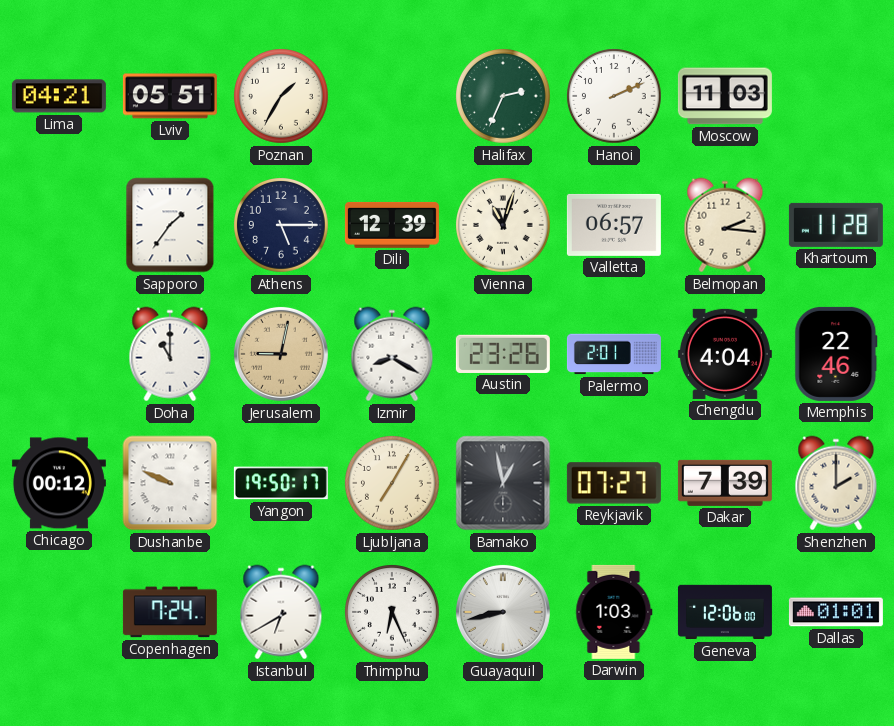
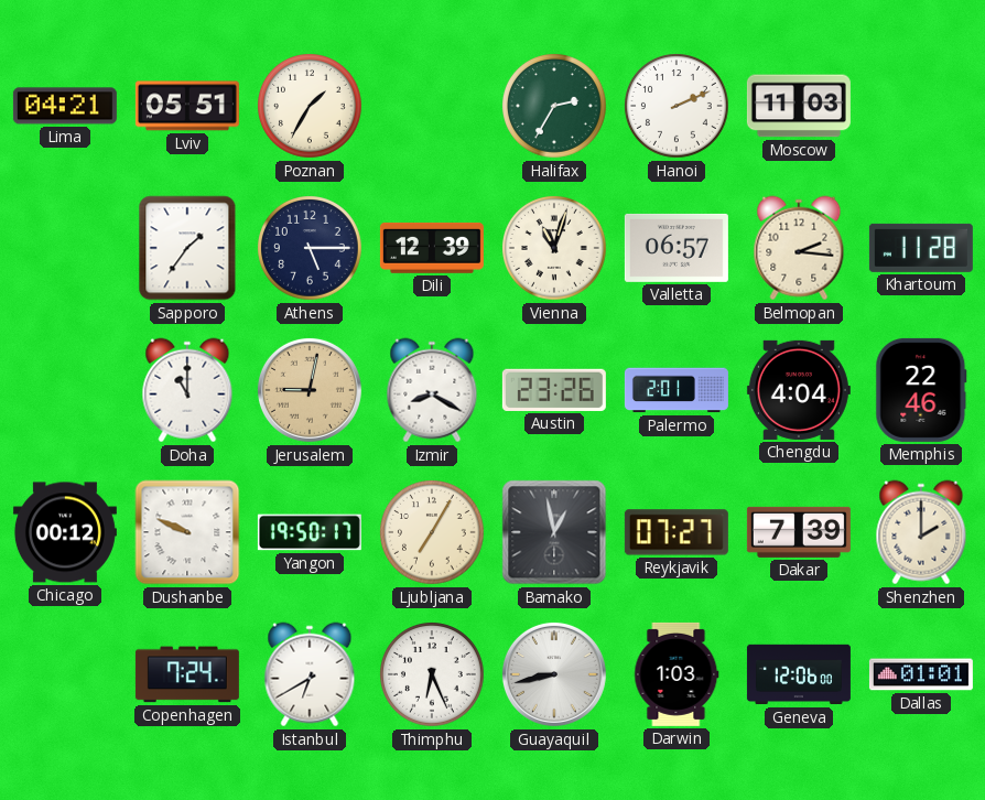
Halifax: 2:34 -> 2:35
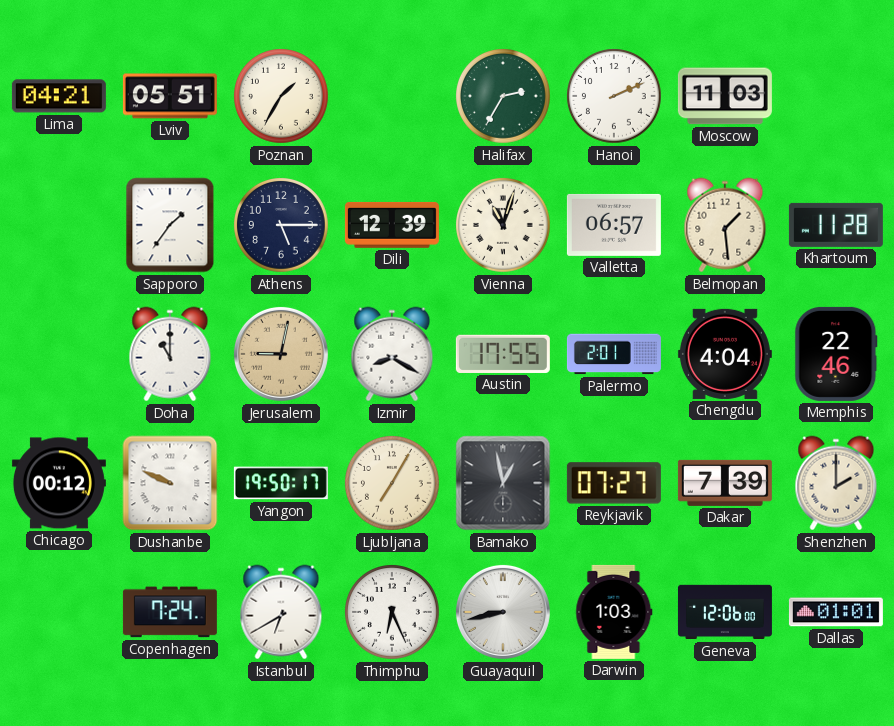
Belmopan: 2:16 -> 1:29
Austin: 23:26 -> 17:55
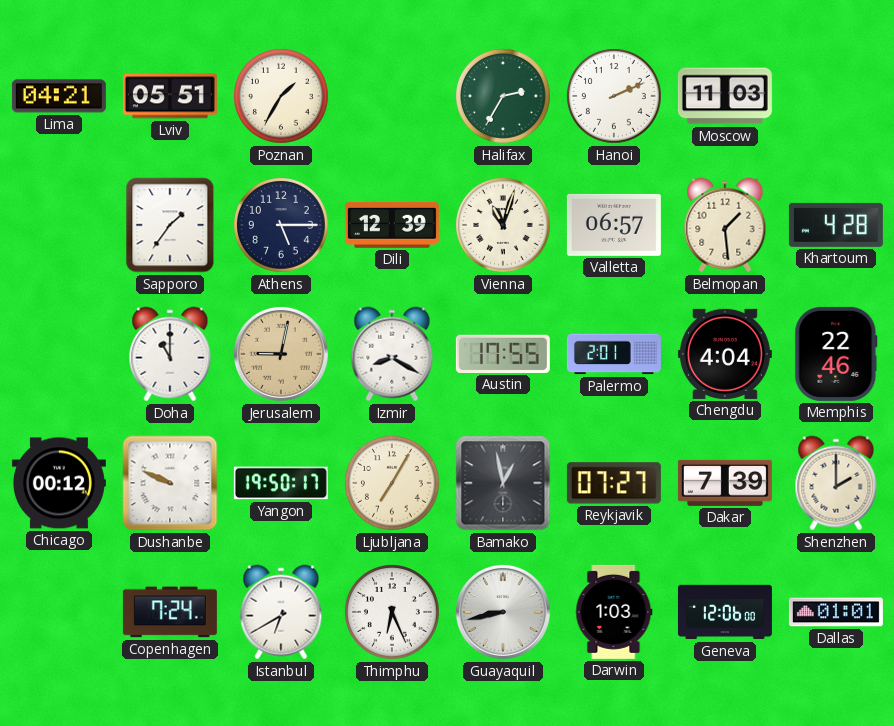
Khartoum: 11:28 -> 4:28
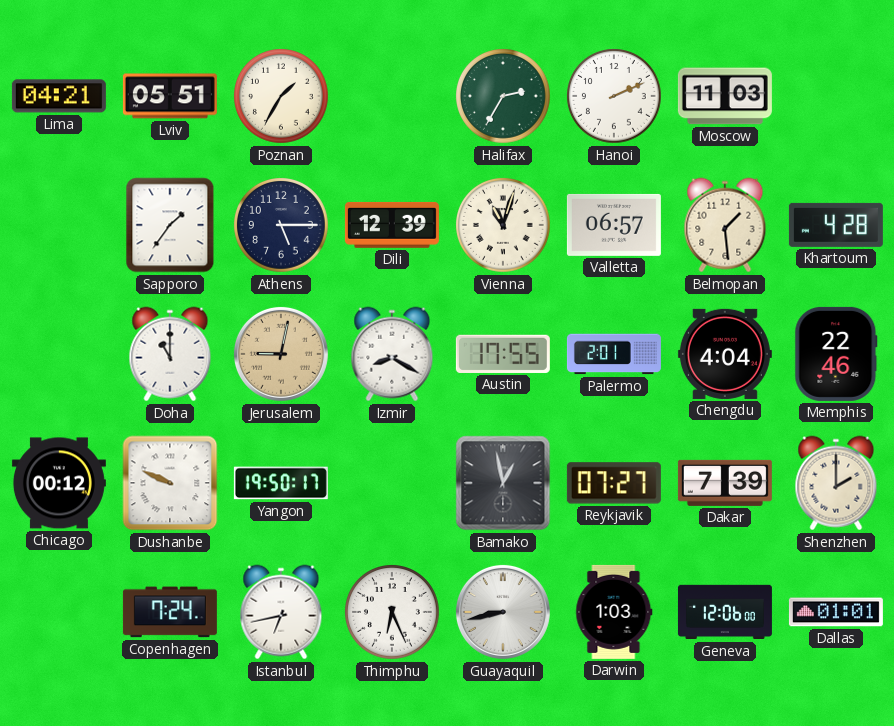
Ljubljana: 7:05 -> none
Istanbul: 6:40 -> 6:43
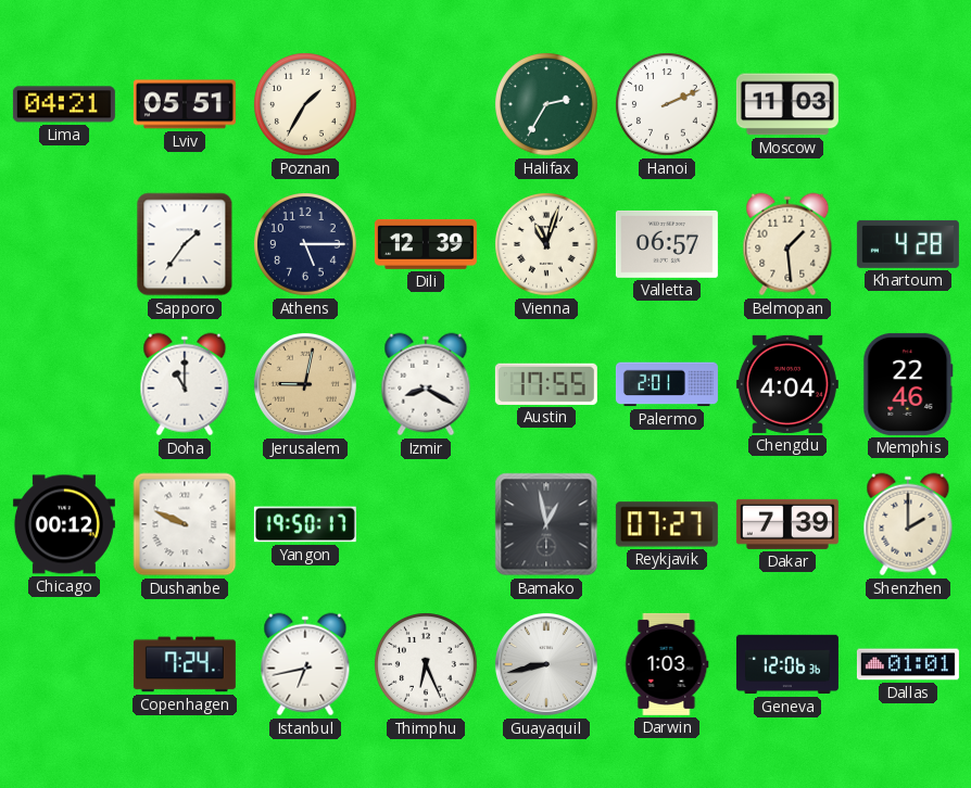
Geneva: 12:06:00 -> 12:06:36
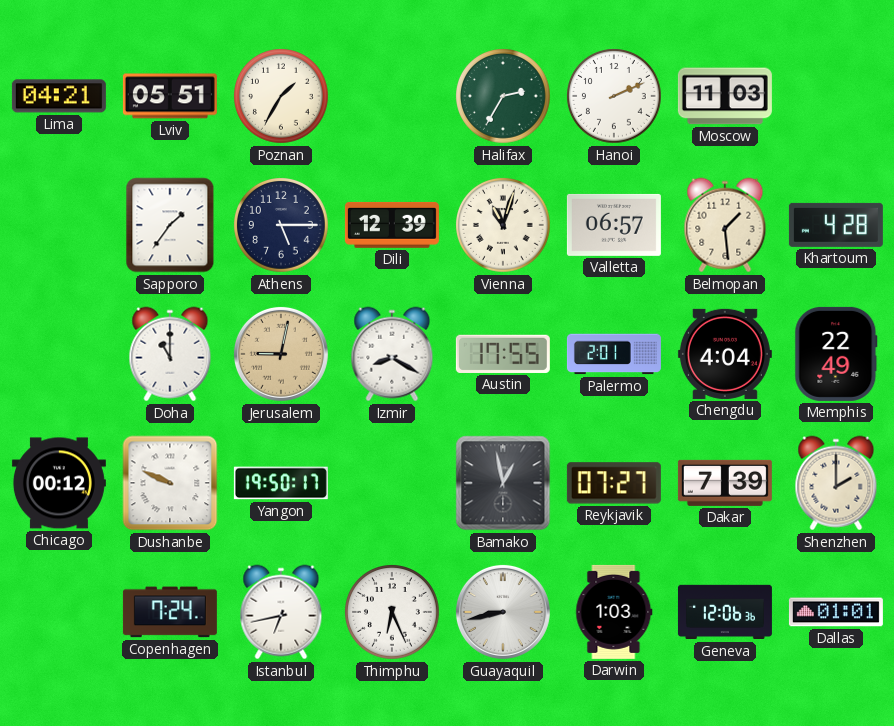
Memphis: 22:46 -> 22:49
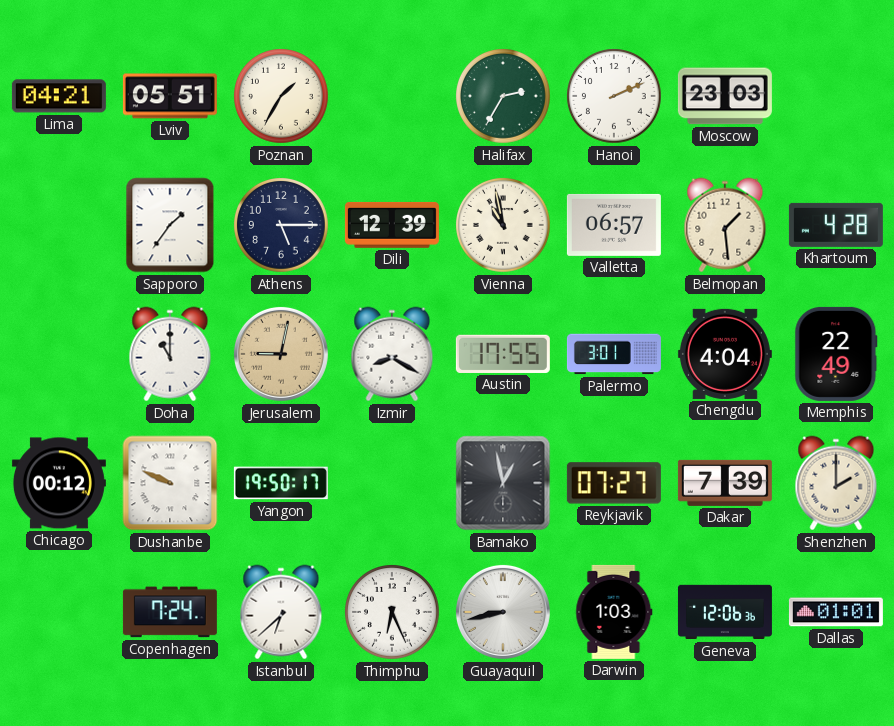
Moscow: 11:03 -> 23:03
Vienna: 11:03 -> 10:58
Palermo: 2:01 -> 3:01
Istanbul: 6:43 -> 6:38
